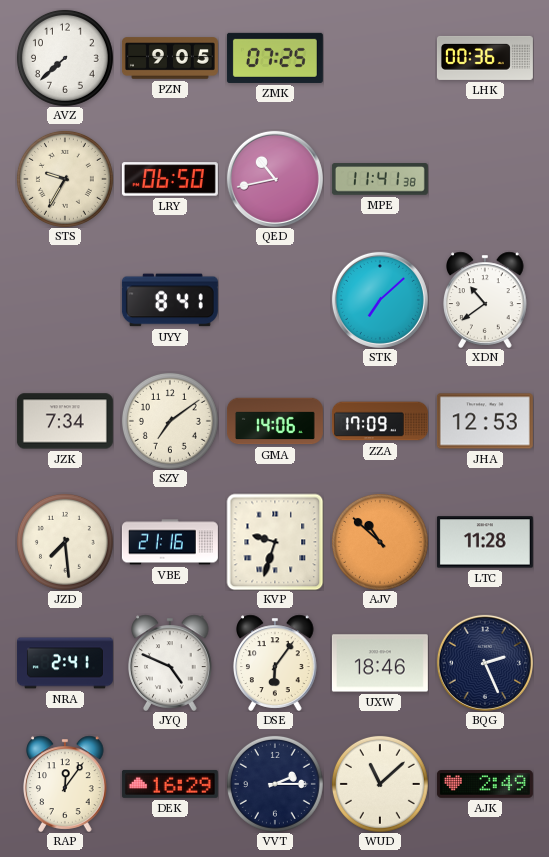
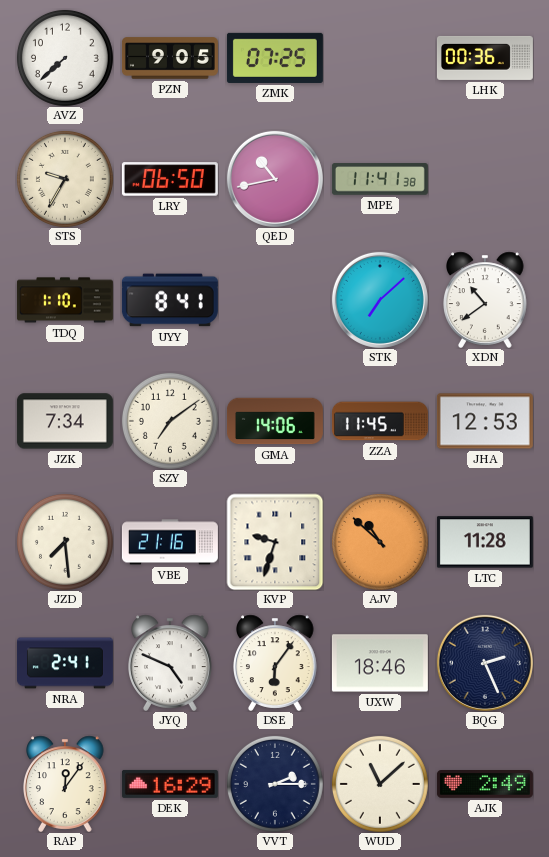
TDQ: none -> 1:10
ZZA: 17:09 -> 11:45
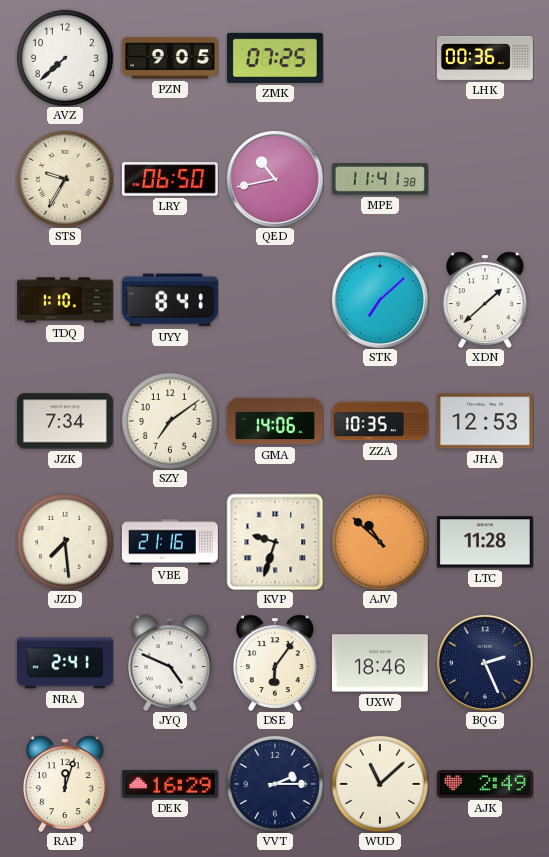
XDN: 10:39 -> 1:38
ZZA: 11:45 -> 10:35
RAP: 12:06 -> 12:03
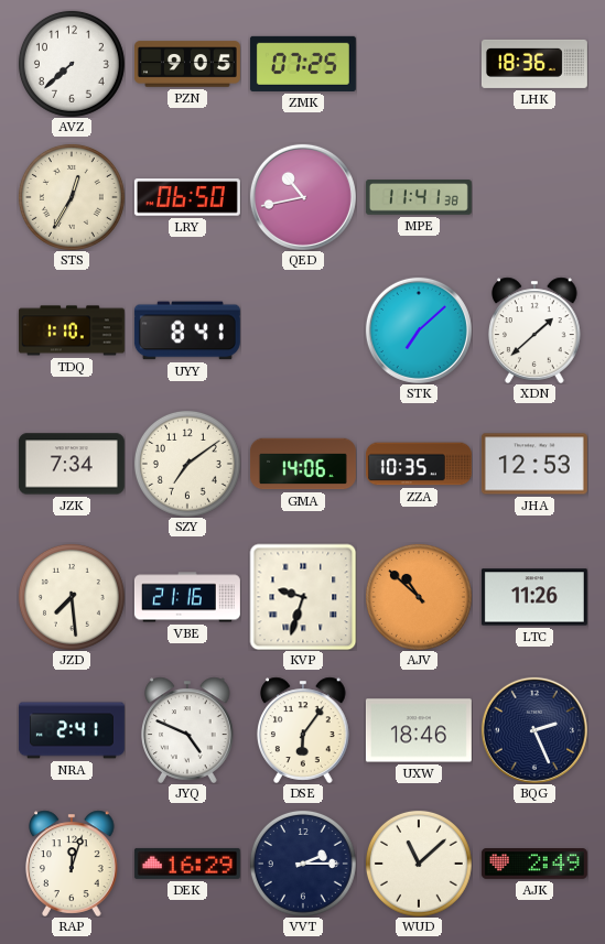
LHK: 00:36 -> 18:36
STS: 9:35 -> 12:35
LTC: 11:28 -> 11:26
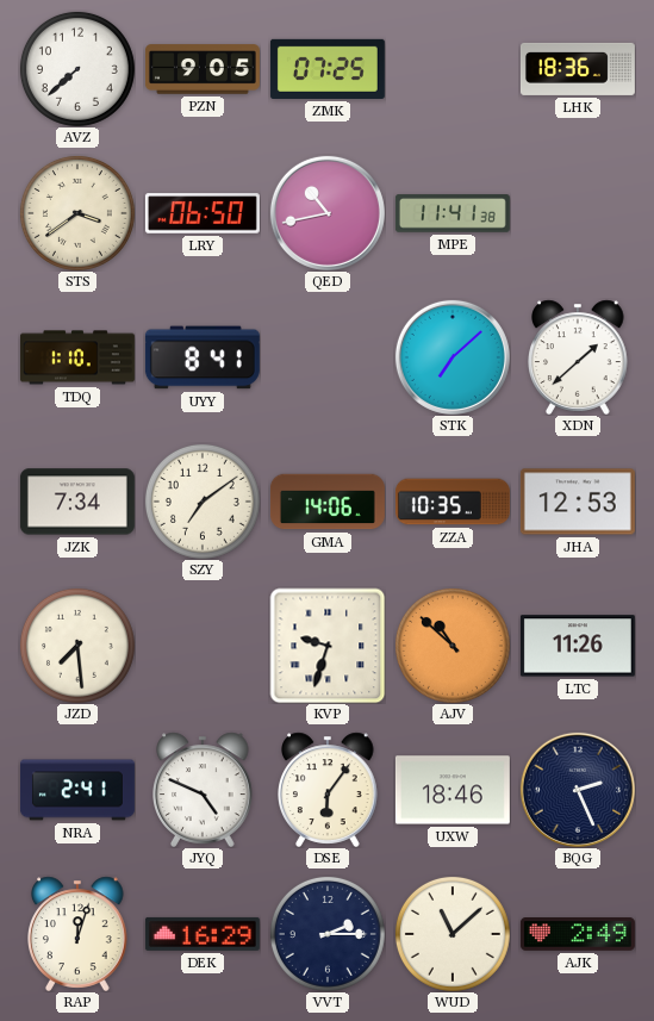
STS: 12:35 -> 3:39
VBE: 21:16 -> none
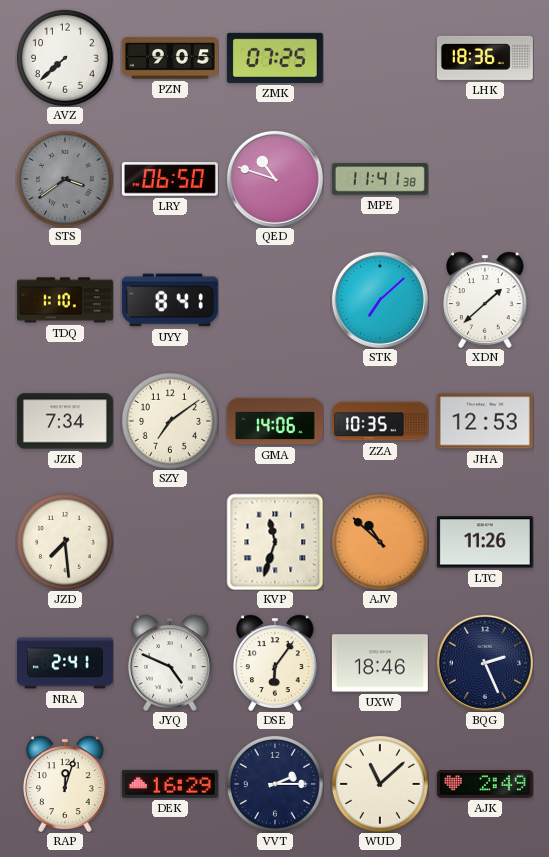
STS dial: cream -> grey
QED: 10:43 -> 10:48
KVP: 9:33 -> 11:33
